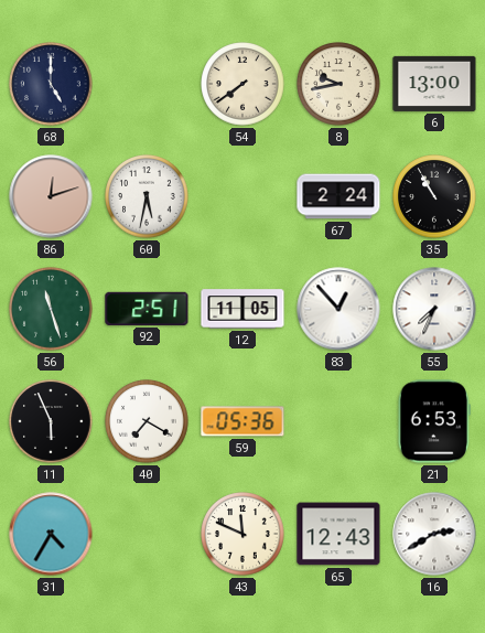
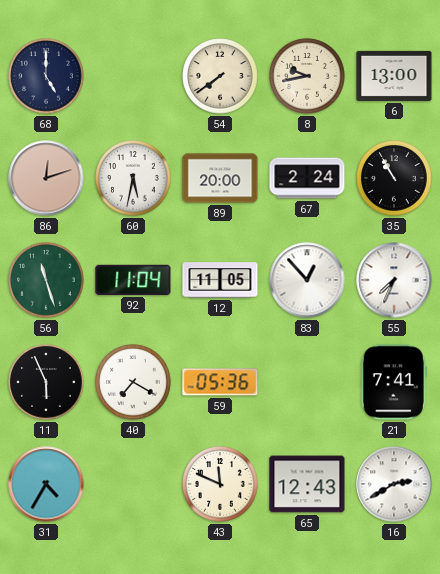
89: none -> 20:00
92: 2:51 -> 11:04
21: 6:53 -> 7:41
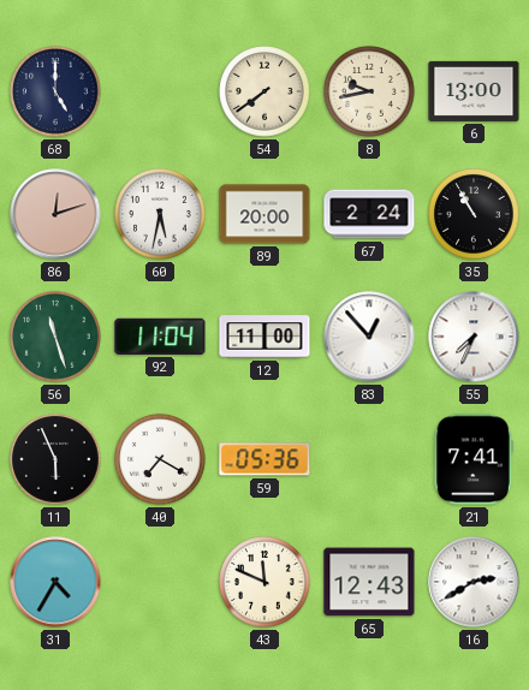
12: 11:05 -> 11:00
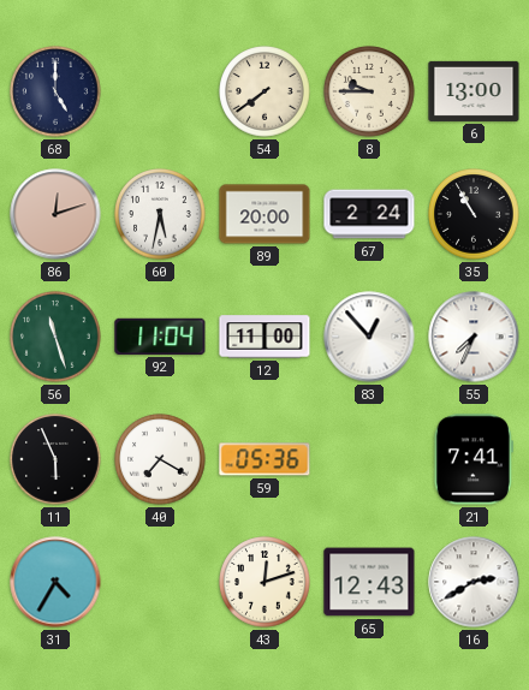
8: 9:43 -> 9:45
43: 11:49 -> 12:12
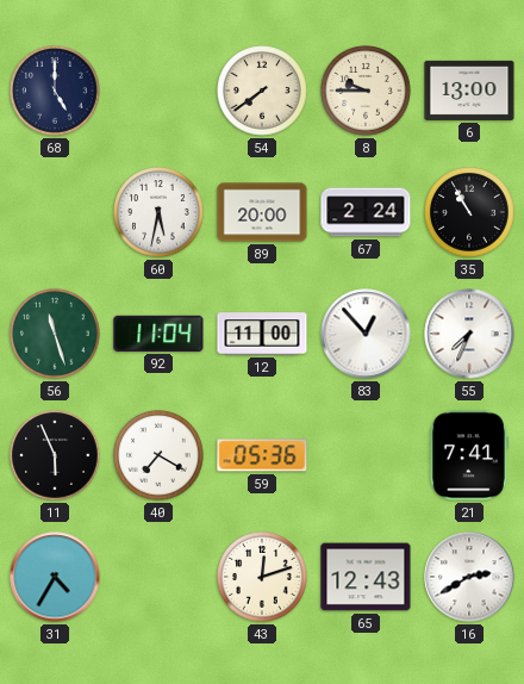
86: 12:12 -> none
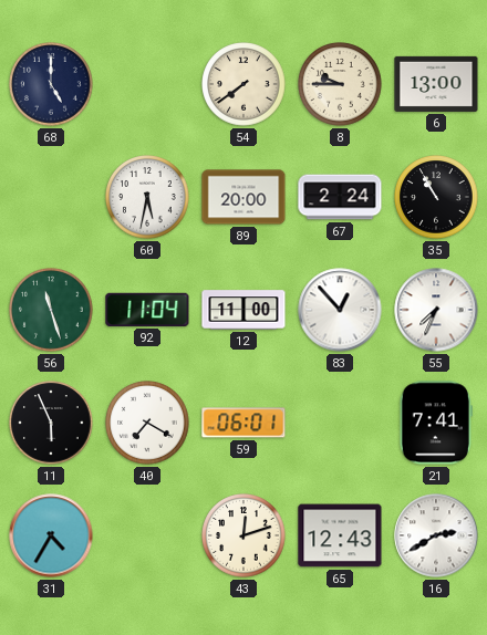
59: 05:36 -> 06:01
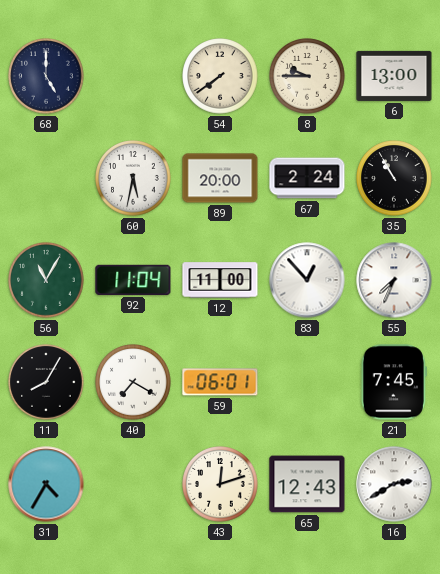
56: 11:27 -> 11:05
11: 5:56 -> 8:05
21: 7:41 -> 7:45
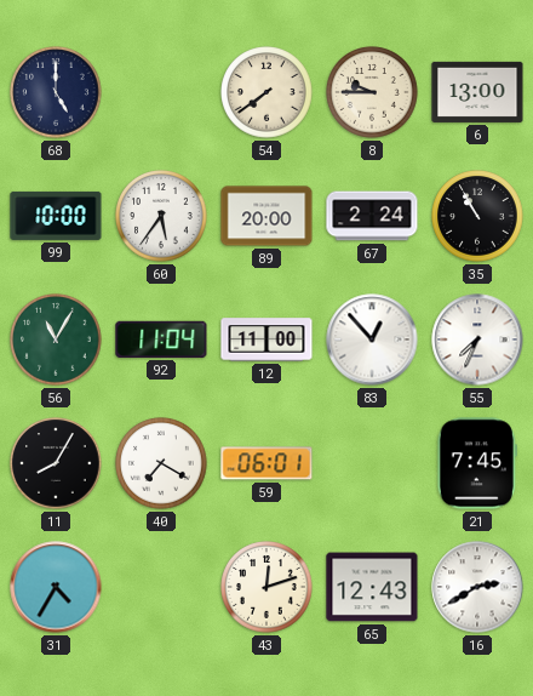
99: none -> 10:00
60: 5:32 -> 5:36
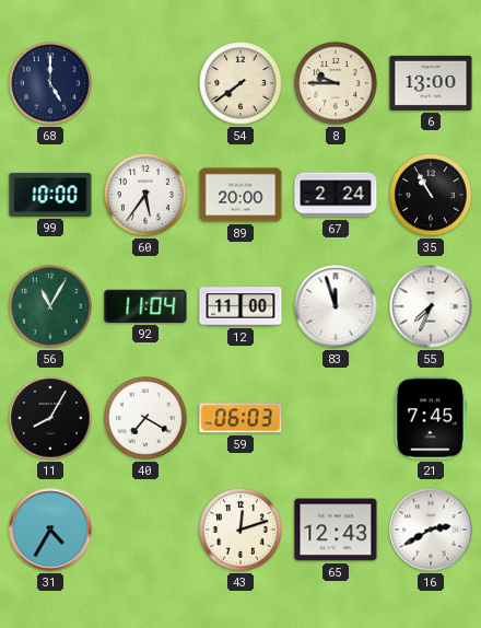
83: 12:53 -> 11:57
59: 06:01 -> 06:03
